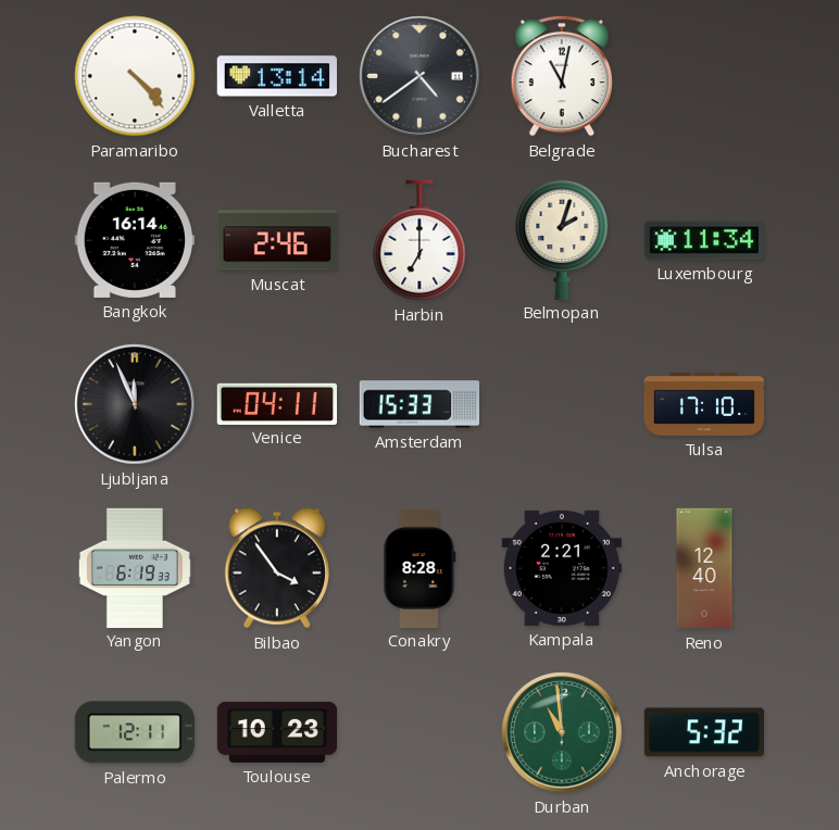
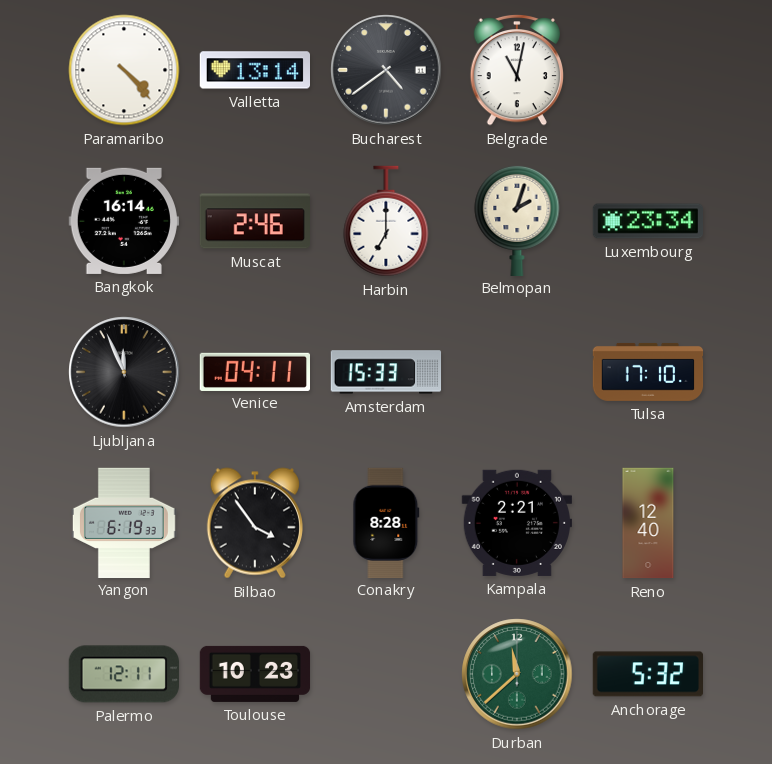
Luxembourg: 11:34 -> 23:34
Durban: 10:59 -> 11:38
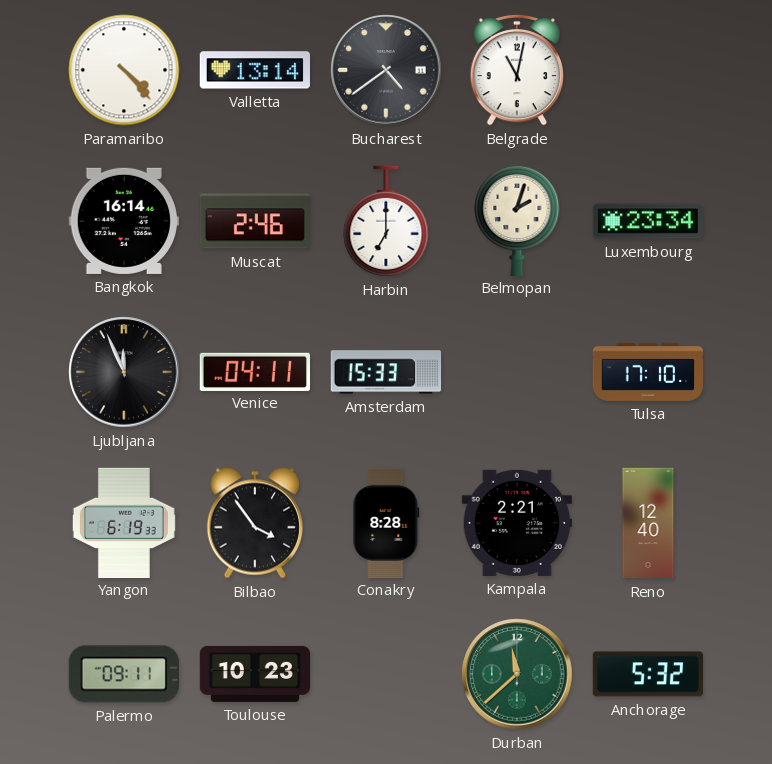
Palermo: 12:11 -> 09:11
